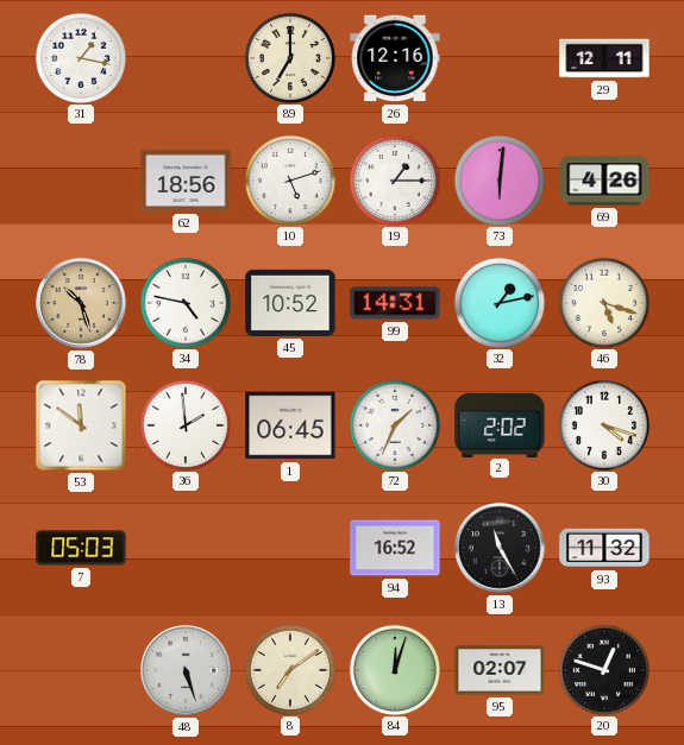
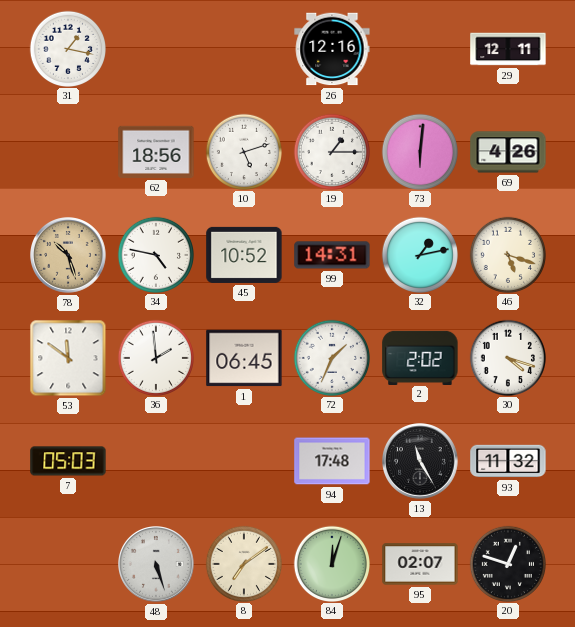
89: 7:00 -> none
94: 16:52 -> 17:48
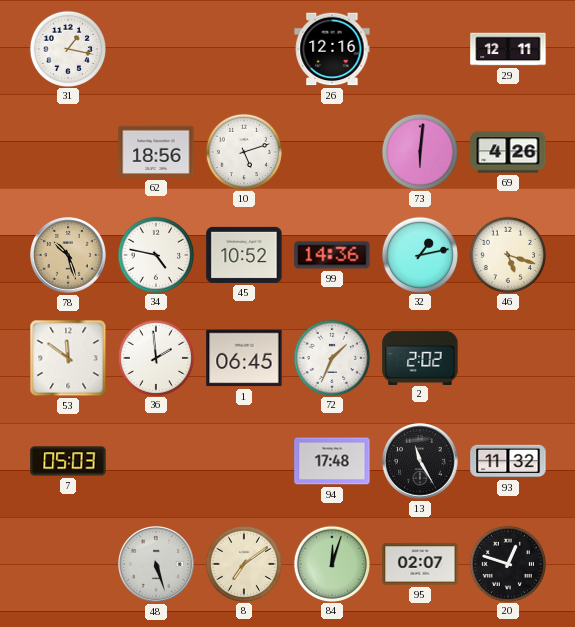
19: 1:15 -> none
99: 14:31 -> 14:36
30: 4:18 -> none
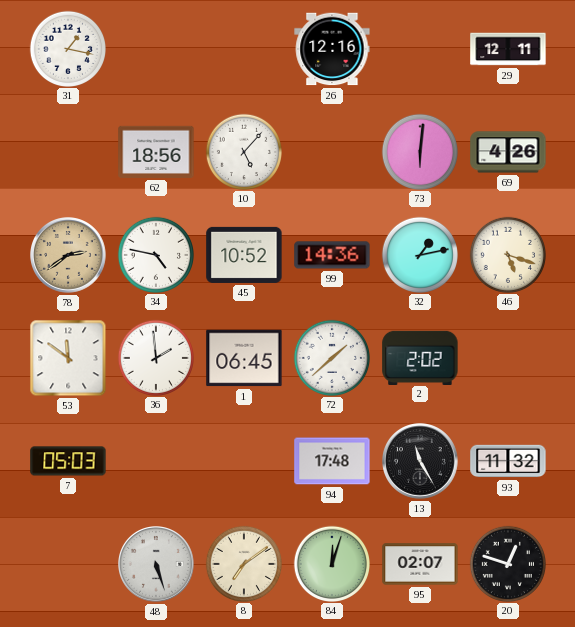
10: 5:12 -> 5:07
78: 10:27 -> 2:39
72: 1:34 -> 1:38
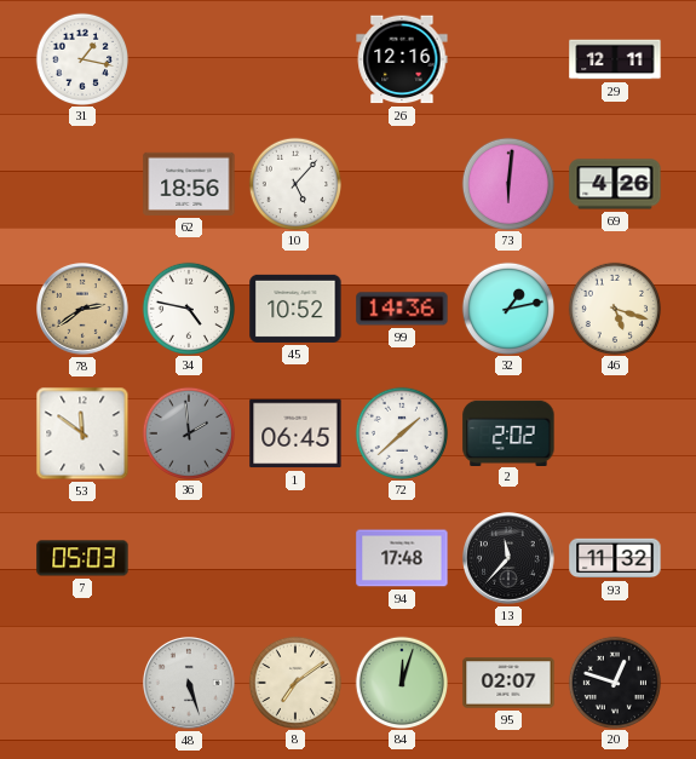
36 dial: white -> grey
13: 11:25 -> 11:37
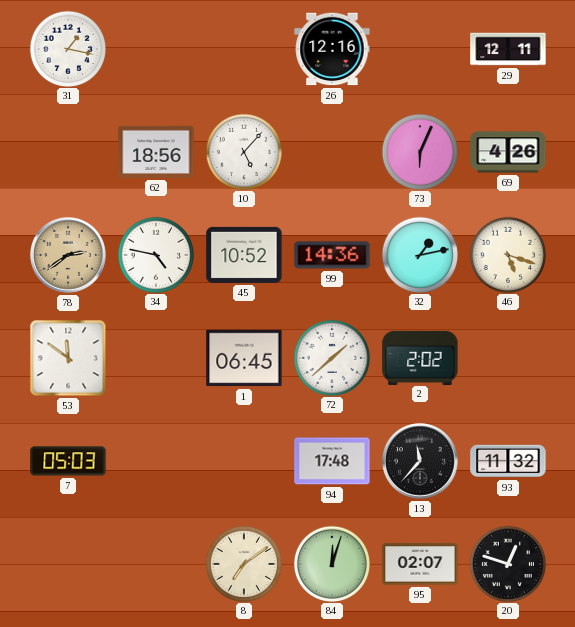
73: 6:01 -> 6:04
36: 1:59 -> none
48: 5:27 -> none
